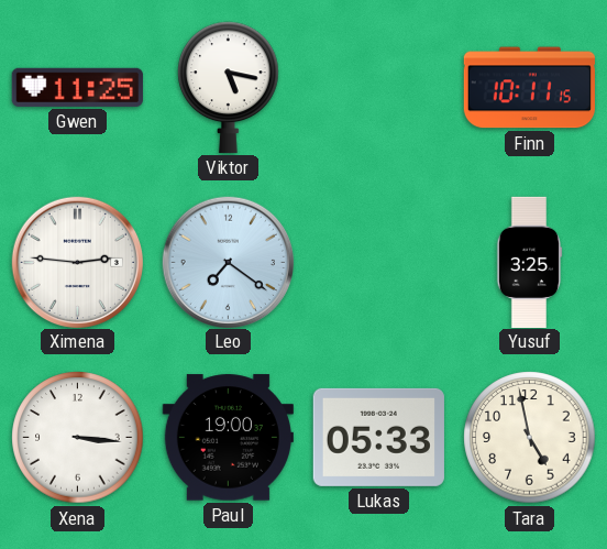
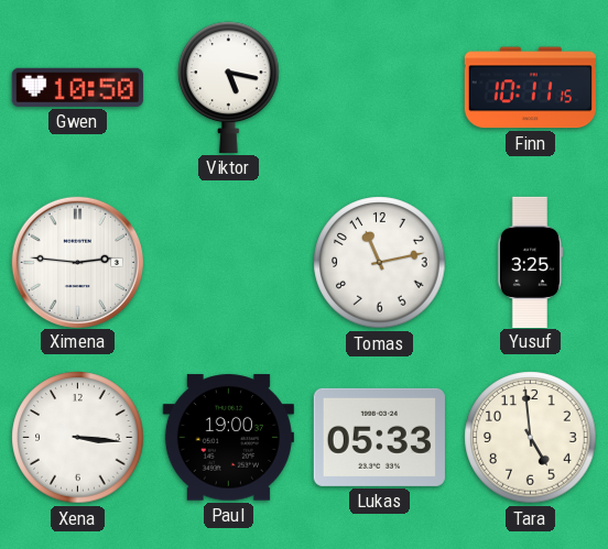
Gwen: 11:25 -> 10:50
Leo: 7:21 -> none
Tomas: none -> 11:13
Tara: 4:58 -> 4:59
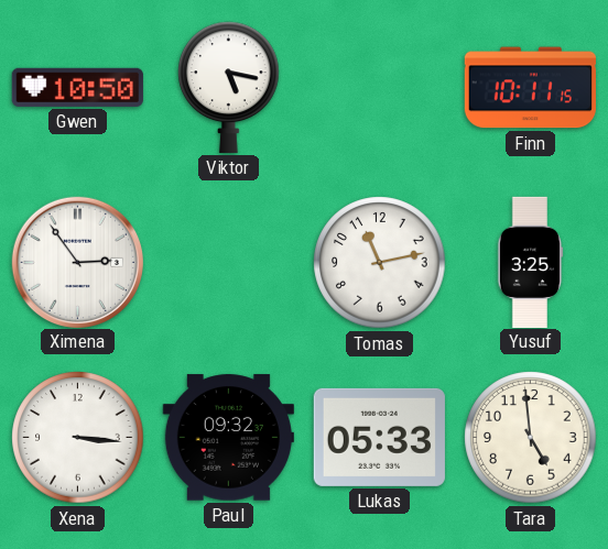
Ximena: 2:46 -> 2:54
Paul: 19:00 -> 09:32
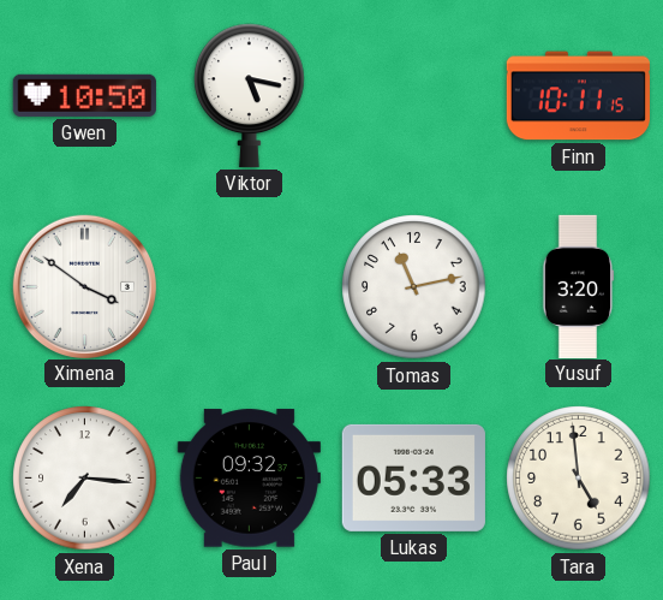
Ximena: 2:54 -> 3:51
Yusuf: 3:25 -> 3:20
Xena: 3:16 -> 7:16
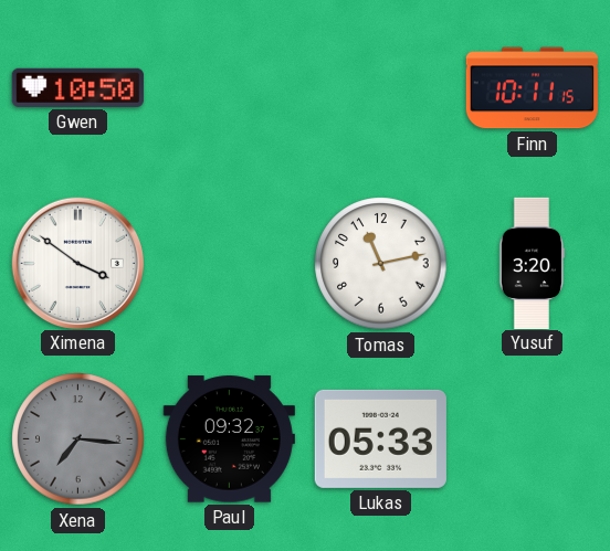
Viktor: 5:17 -> none
Xena dial: white -> grey
Tara: 4:59 -> none
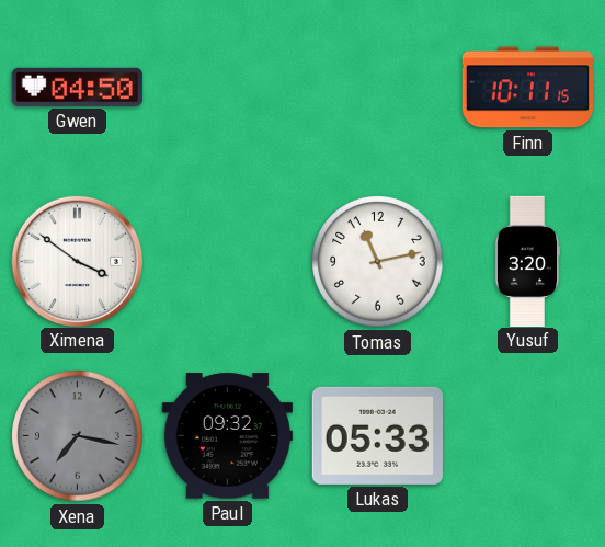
Gwen: 10:50 -> 04:50
Xena: 7:16 -> 7:17
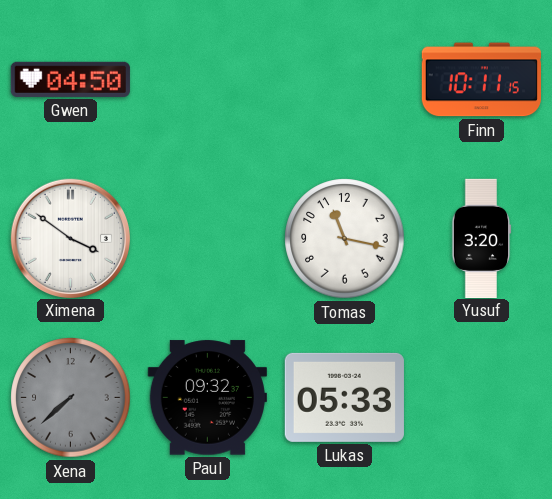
Tomas: 11:13 -> 11:17
Xena: 7:17 -> 7:38
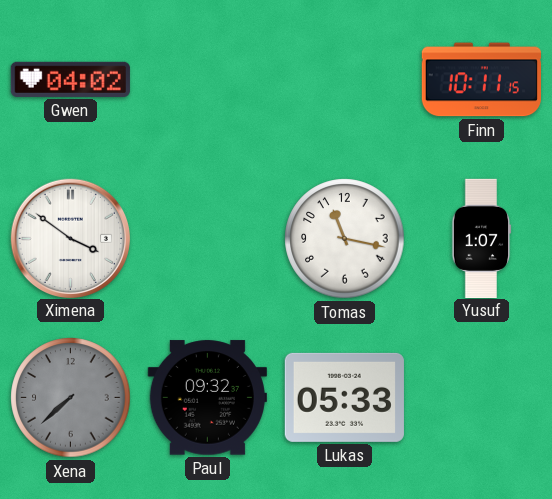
Gwen: 04:50 -> 04:02
Yusuf: 3:20 -> 1:07
